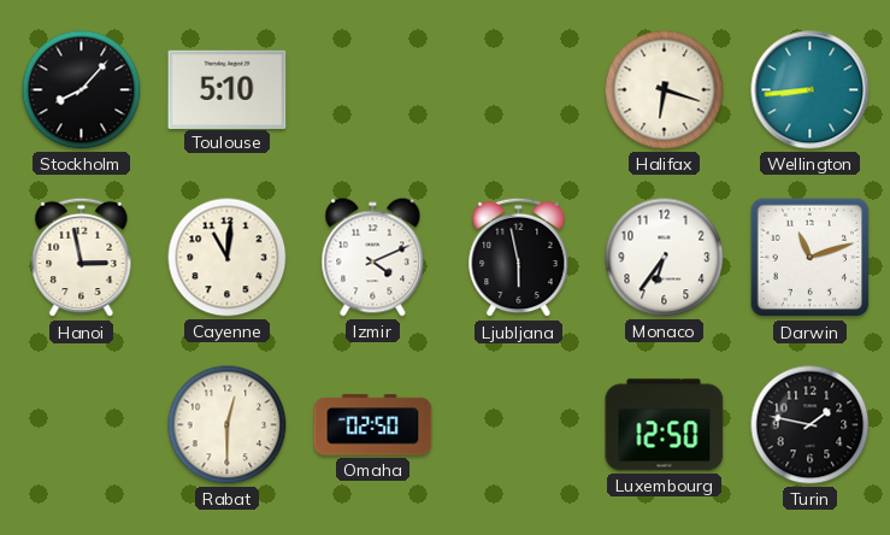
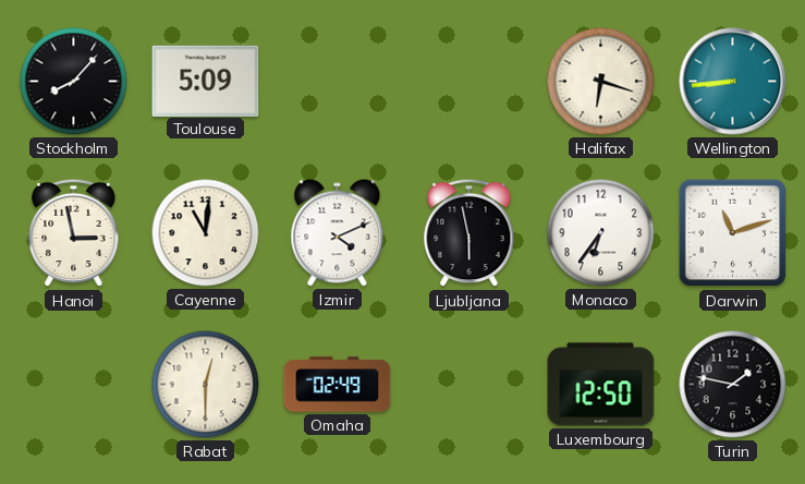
Toulouse: 5:10 -> 5:09
Omaha: 02:50 -> 02:49
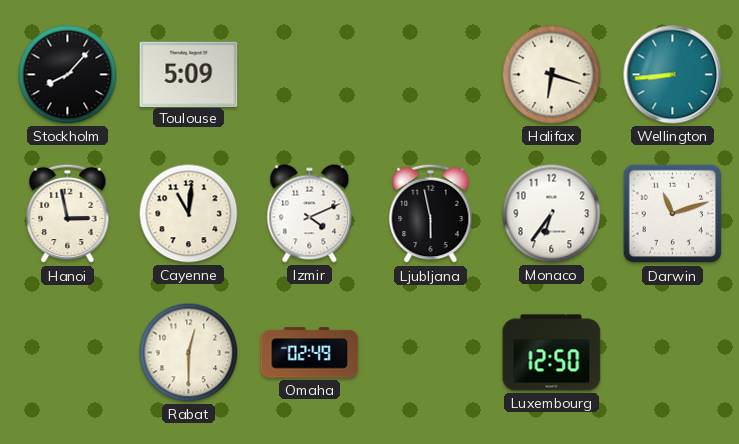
Turin: 1:47 -> none
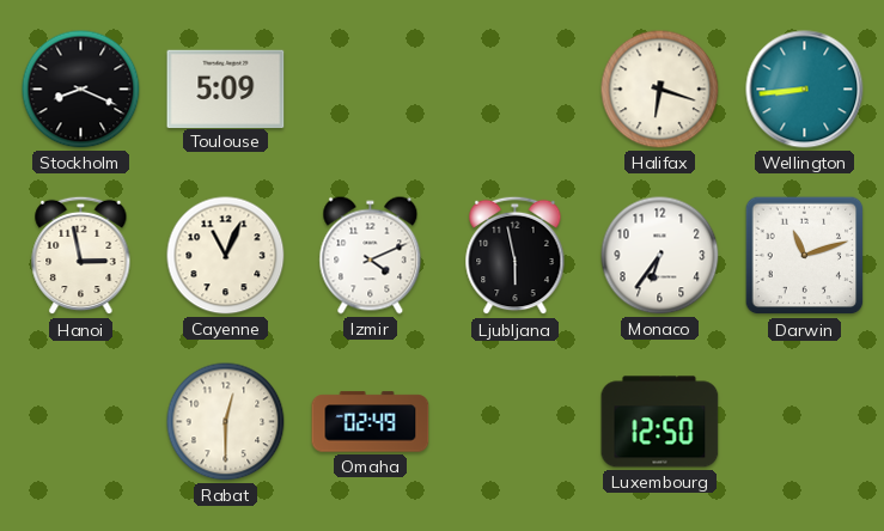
Stockholm: 8:07 -> 8:19
Cayenne: 11:01 -> 11:04
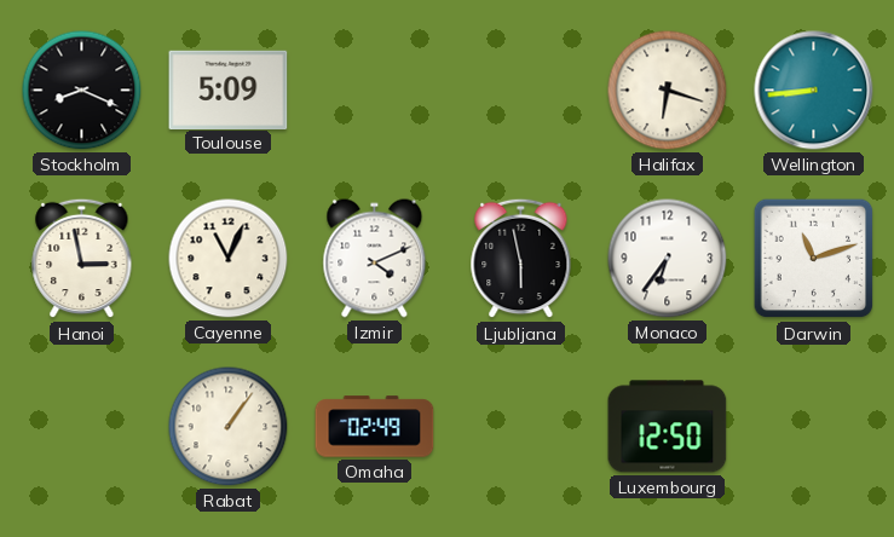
Rabat: 12:30 -> 1:06
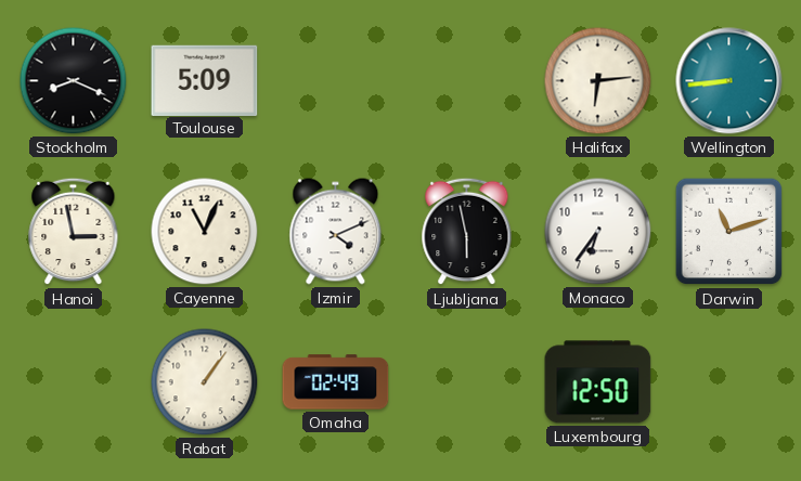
Halifax: 6:18 -> 6:14
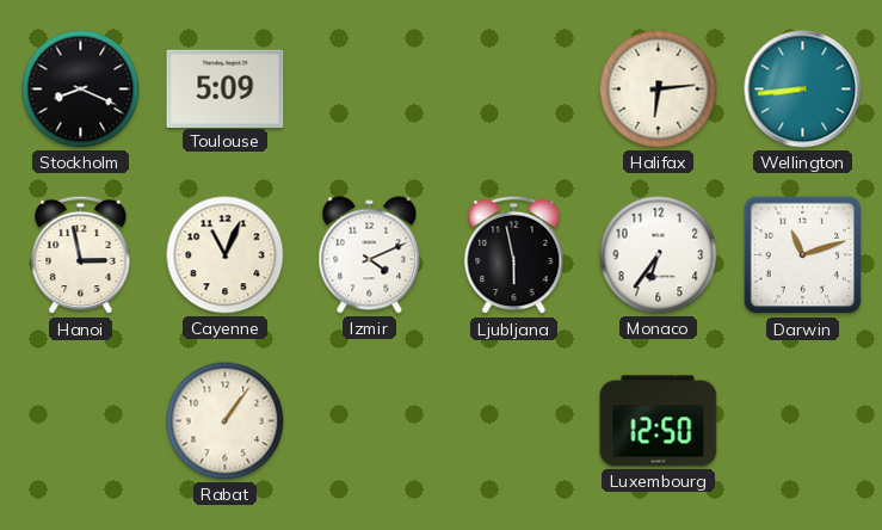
Omaha: 02:49 -> none
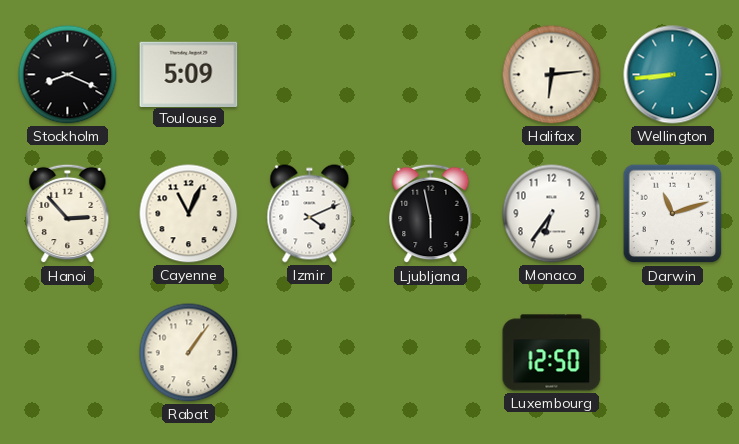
Hanoi: 2:58 -> 2:53
